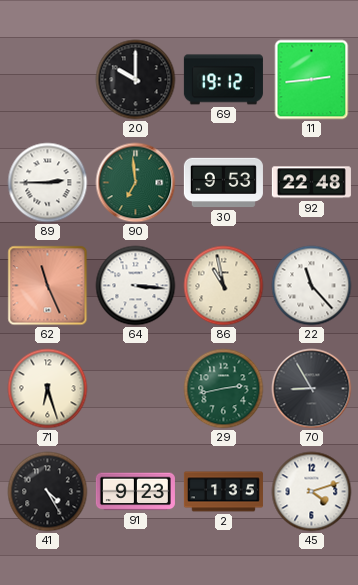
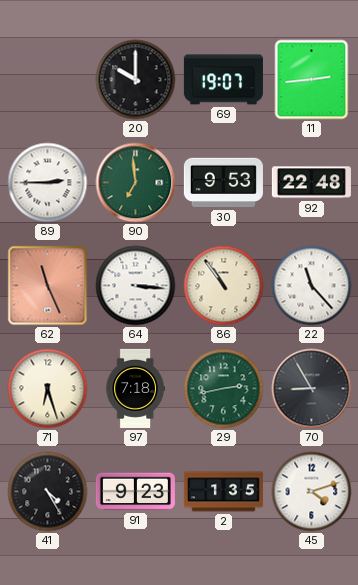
69: 19:12 -> 19:07
86: 10:58 -> 10:54
97: none -> 7:18
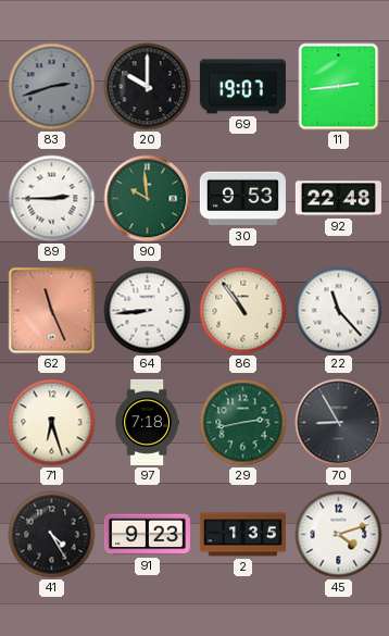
83: none -> 2:42
90: 6:59 -> 9:59
64: 3:16 -> 8:44
